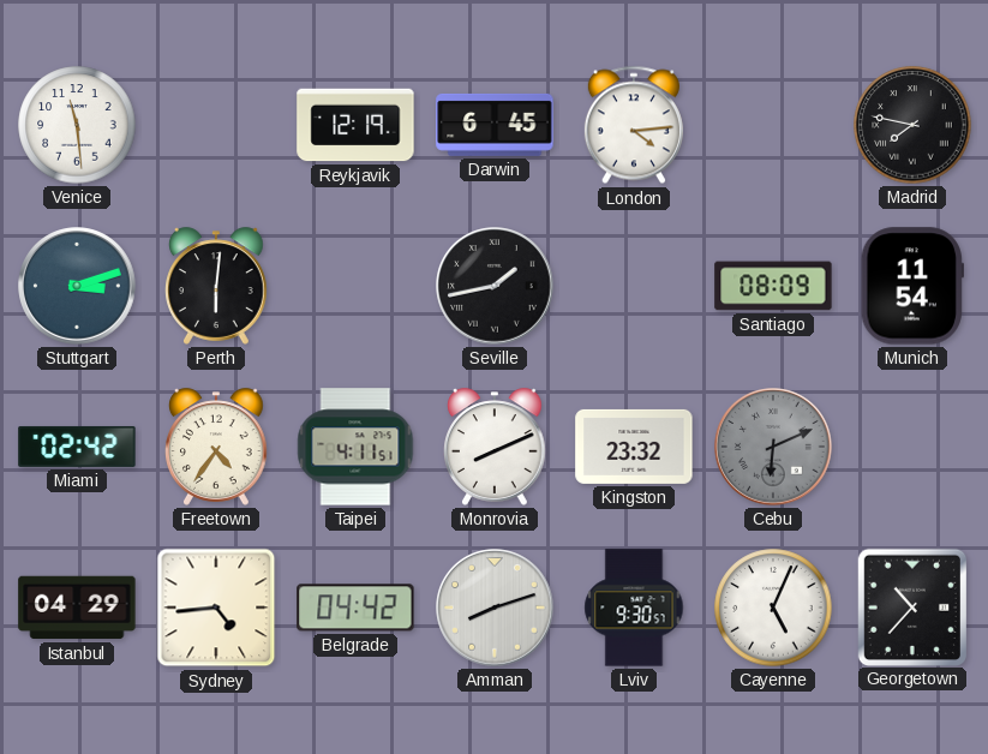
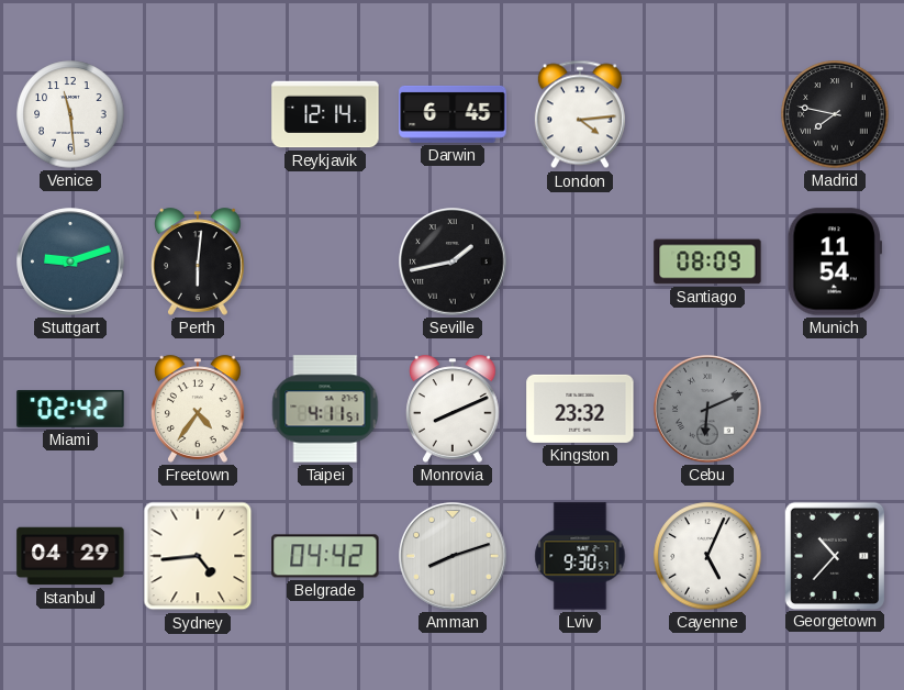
Reykjavik: 12:19 -> 12:14
Stuttgart: 3:12 -> 9:12
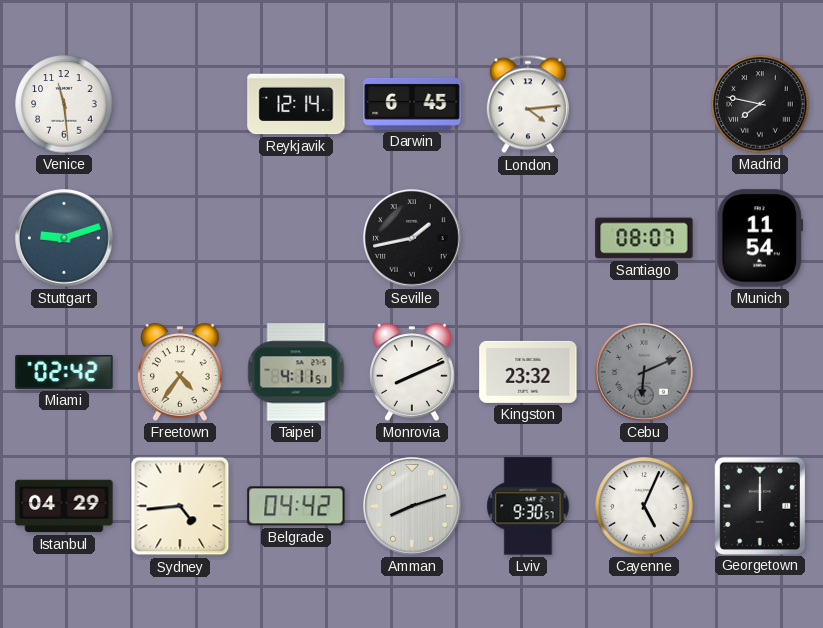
Perth: 6:01 -> none
Santiago: 08:09 -> 08:07
Georgetown: 10:37 -> 12:00
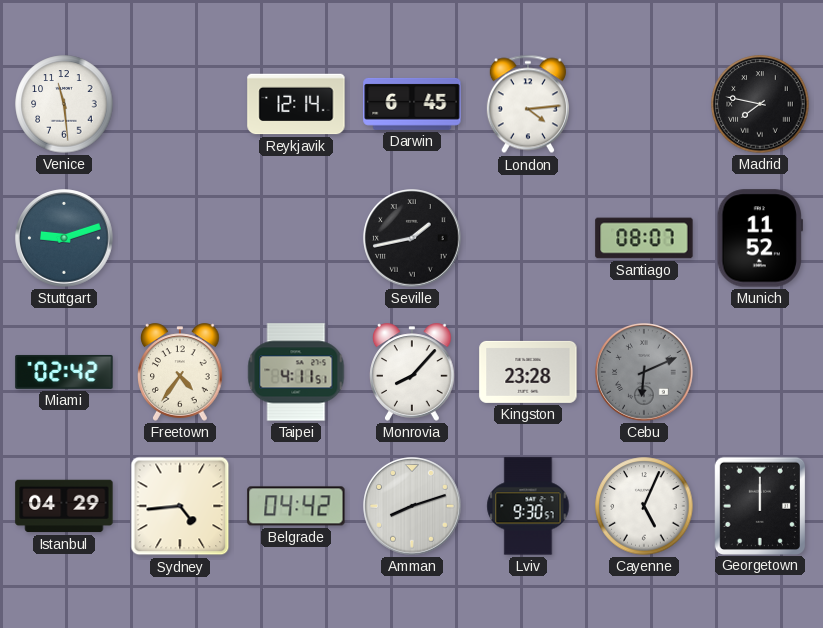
Munich: 11:54 -> 11:52
Monrovia: 8:11 -> 8:07
Kingston: 23:32 -> 23:28
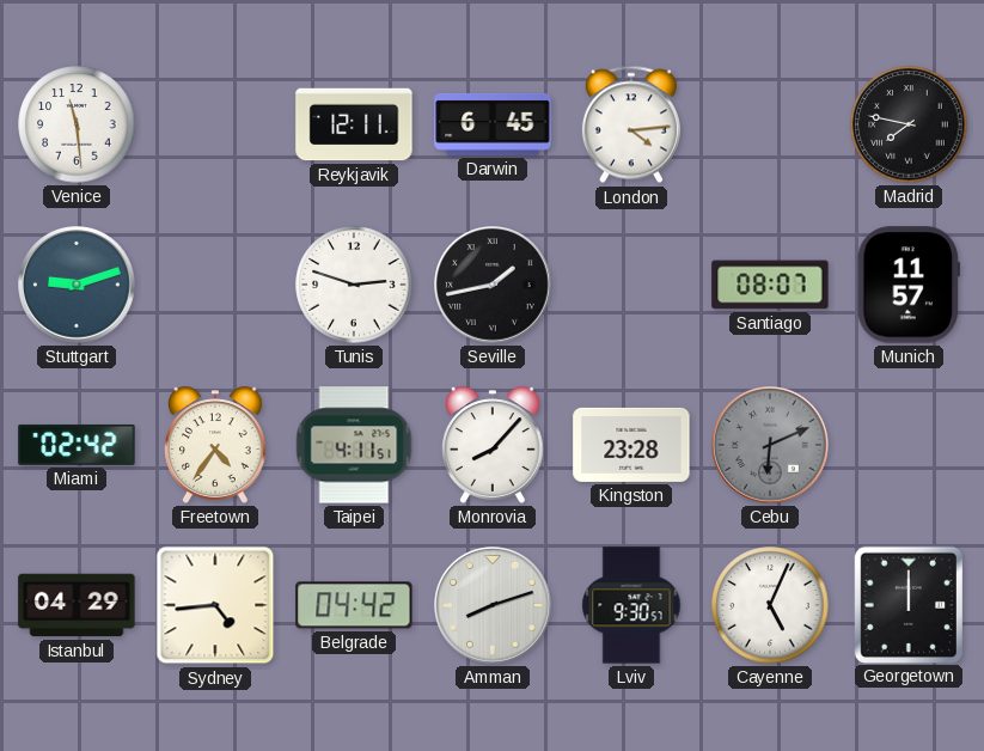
Reykjavik: 12:14 -> 12:11
Tunis: none -> 2:48
Munich: 11:52 -> 11:57
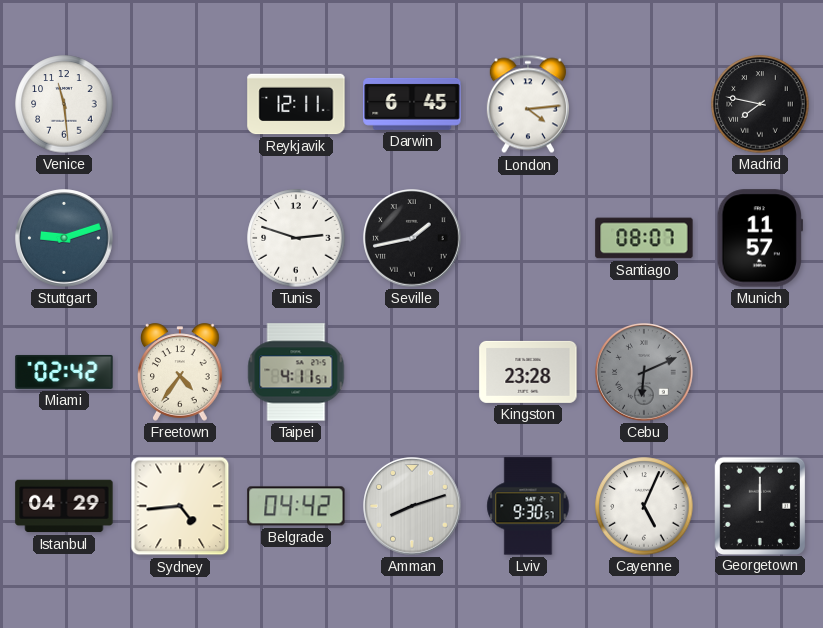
Monrovia: 8:07 -> none
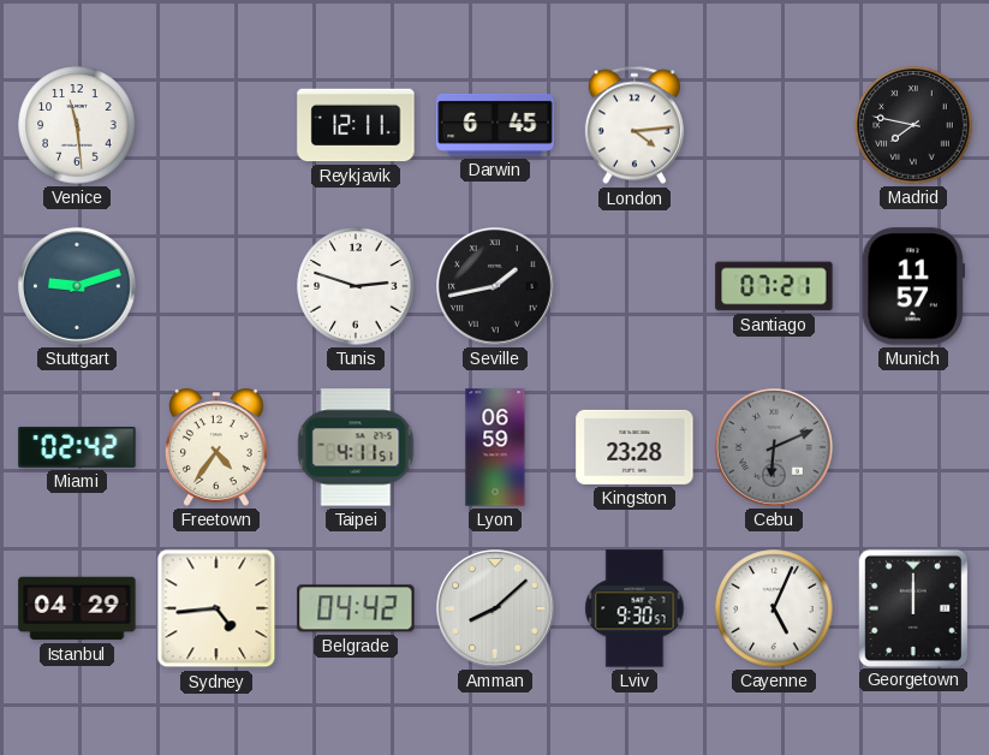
Santiago: 08:07 -> 07:21
Lyon: none -> 06:59
Amman: 8:12 -> 8:08
